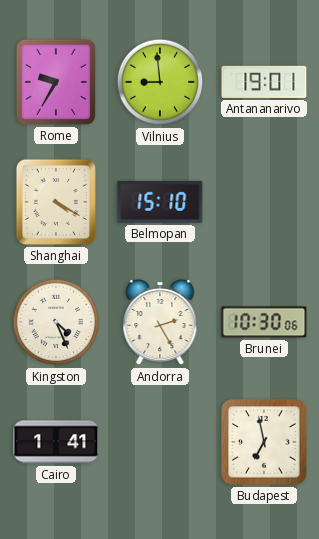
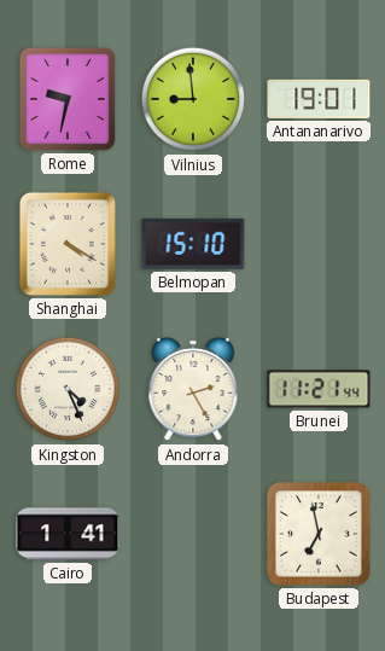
Rome: 9:35 -> 9:32
Brunei: 10:30 -> 11:21
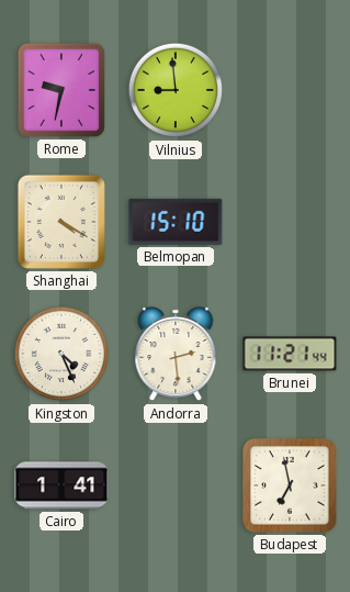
Antananarivo: 19:01 -> none
Andorra: 2:25 -> 2:29
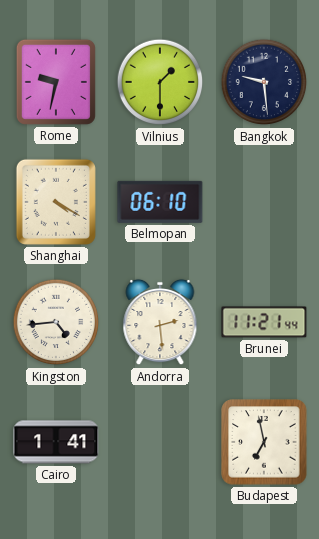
Vilnius: 8:59 -> 1:30
Bangkok: none -> 9:29
Belmopan: 15:10 -> 06:10
Kingston: 4:26 -> 4:44
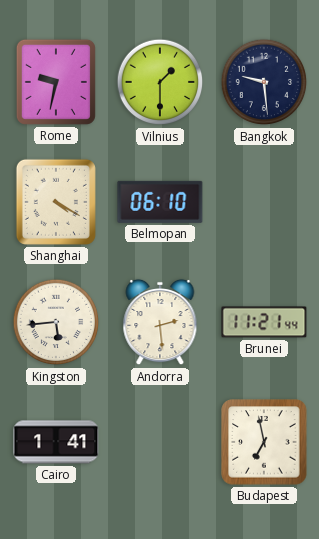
Kingston: 4:44 -> 5:44
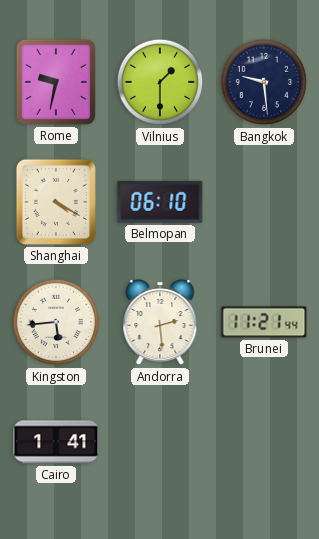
Budapest: 6:58 -> none
